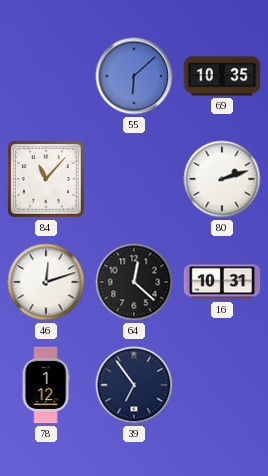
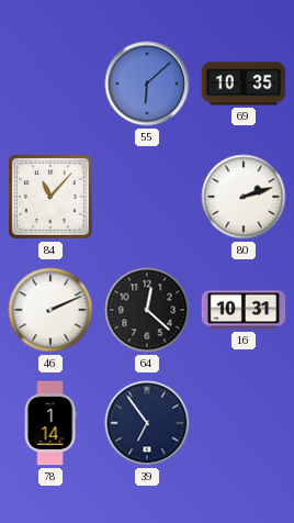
46: 12:12 -> 2:11
78: 1:12 -> 1:14
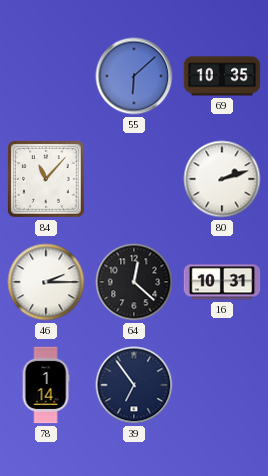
46: 2:11 -> 2:15
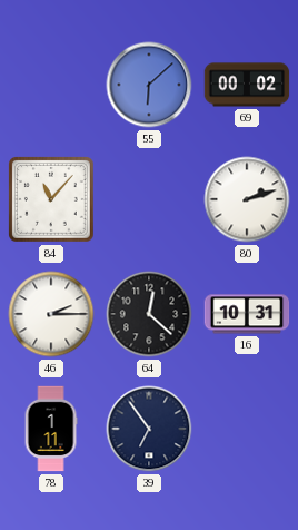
69: 10:35 -> 00:02
78: 1:14 -> 1:11
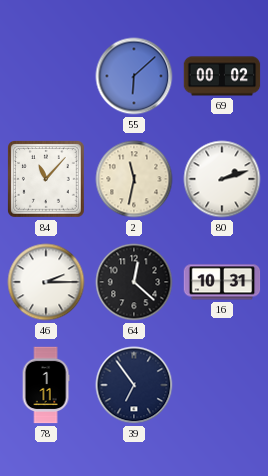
2: none -> 11:32
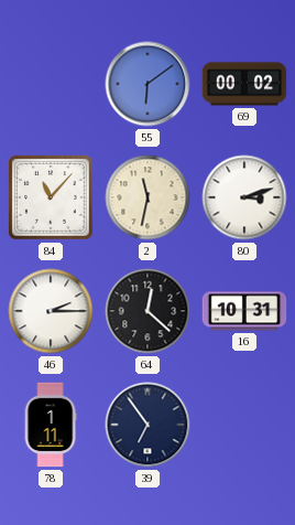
55: 6:08 -> 6:09
80: 2:12 -> 3:12
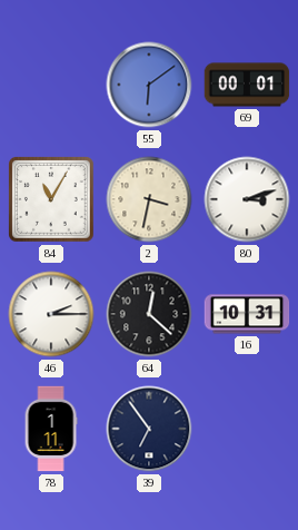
69: 00:02 -> 00:01
84: 11:07 -> 11:05
2: 11:32 -> 3:32
